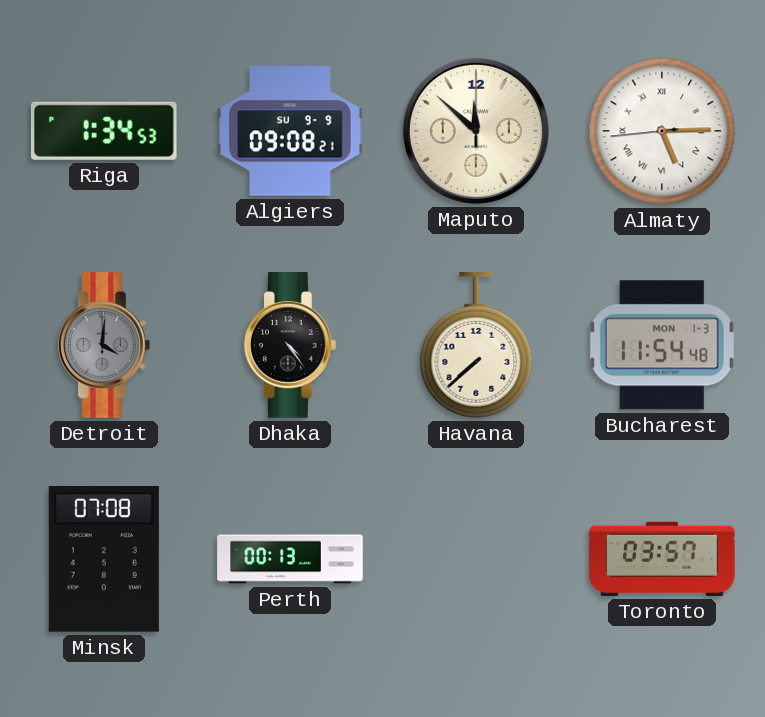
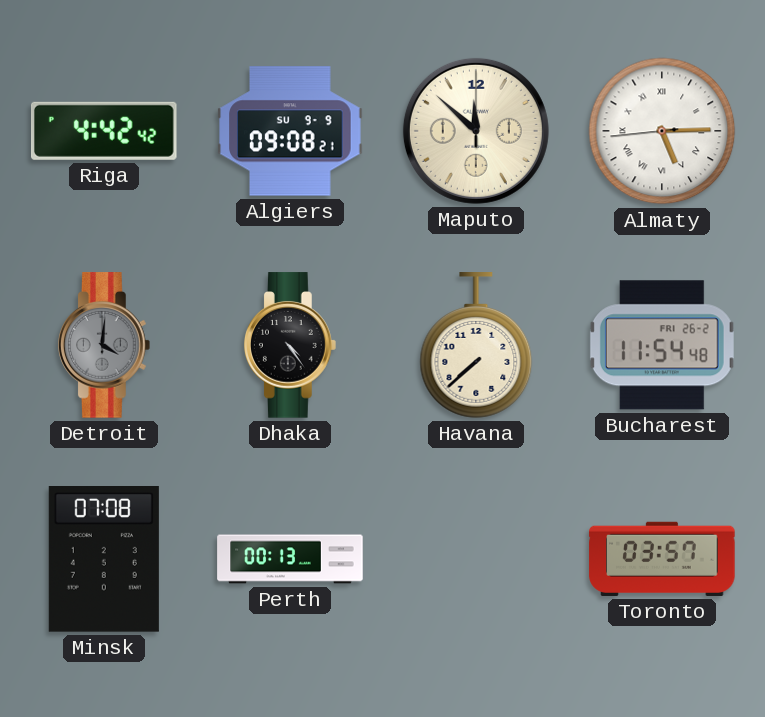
Riga: 1:34 -> 4:42
Bucharest date: MON 1-3 -> FRI 26-2
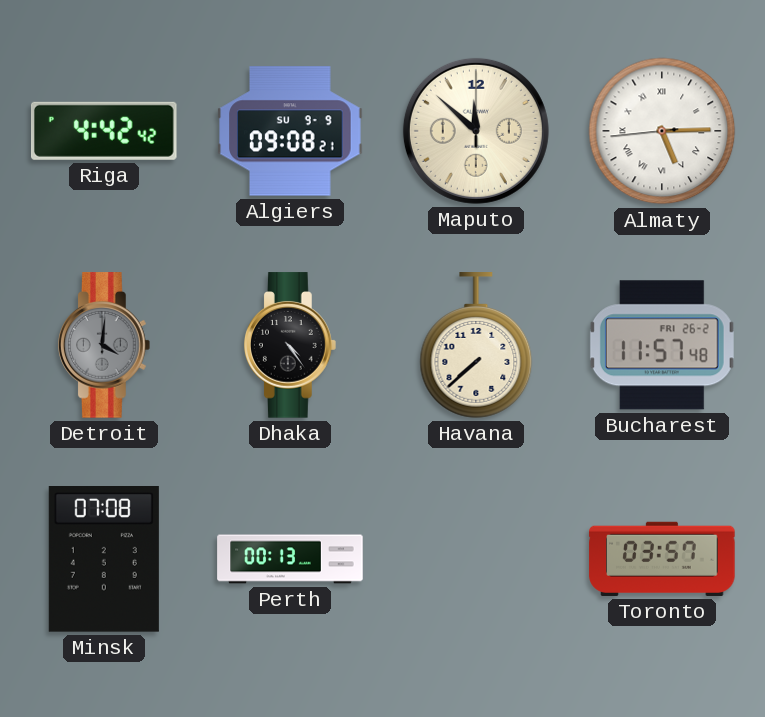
Bucharest: 11:54 -> 11:57
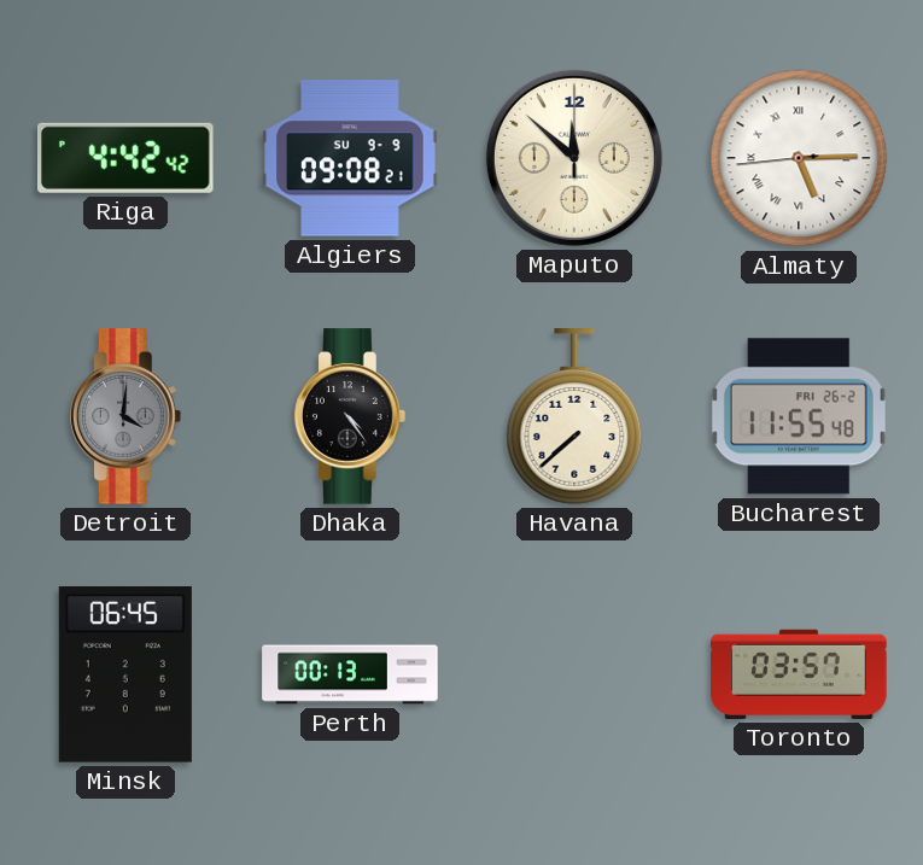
Bucharest: 11:57 -> 11:55
Minsk: 07:08 -> 06:45
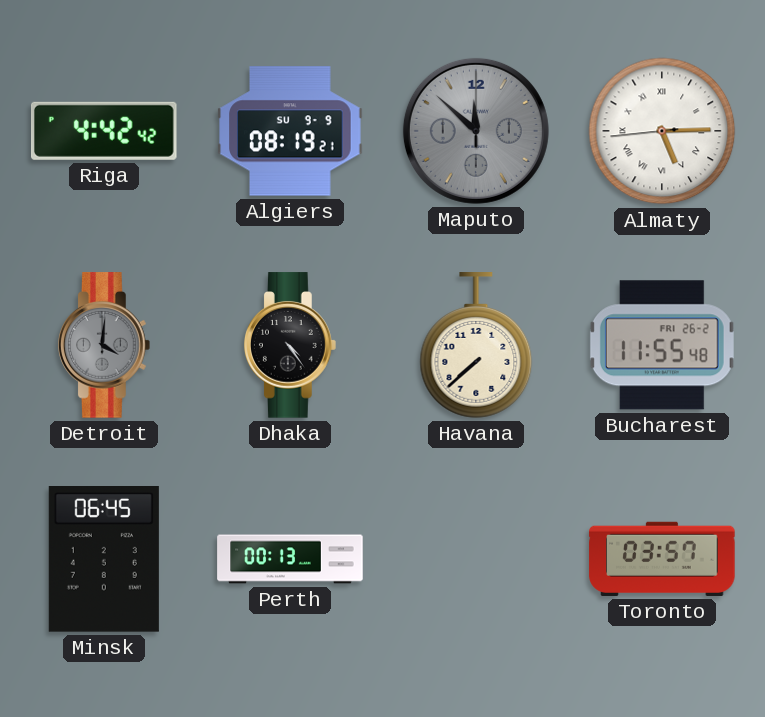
Algiers: 09:08 -> 08:19
Maputo dial: cream -> grey
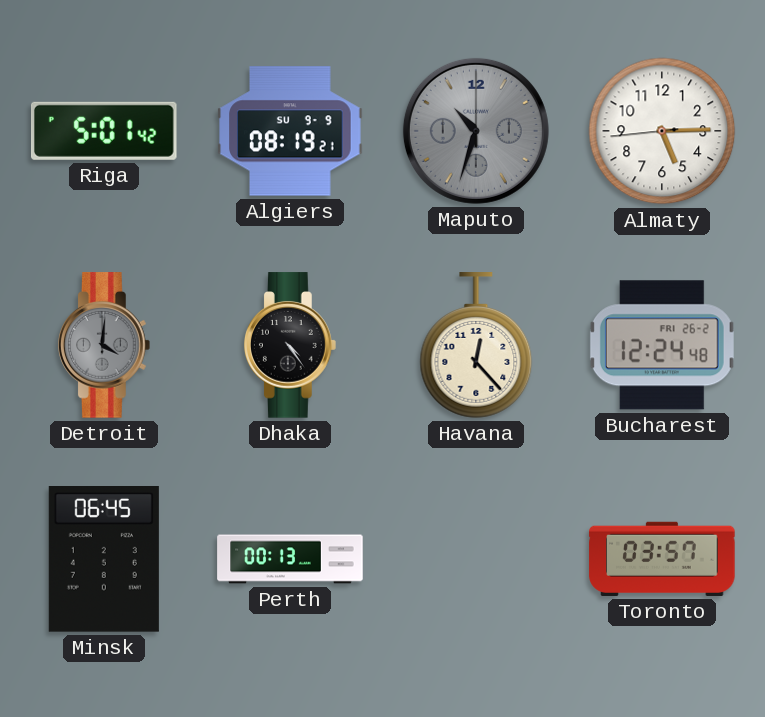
Riga: 4:42 -> 5:01
Maputo: 11:52 -> 10:33
Almaty numerals: Roman -> Arabic
Havana: 7:38 -> 12:23
Bucharest: 11:55 -> 12:24
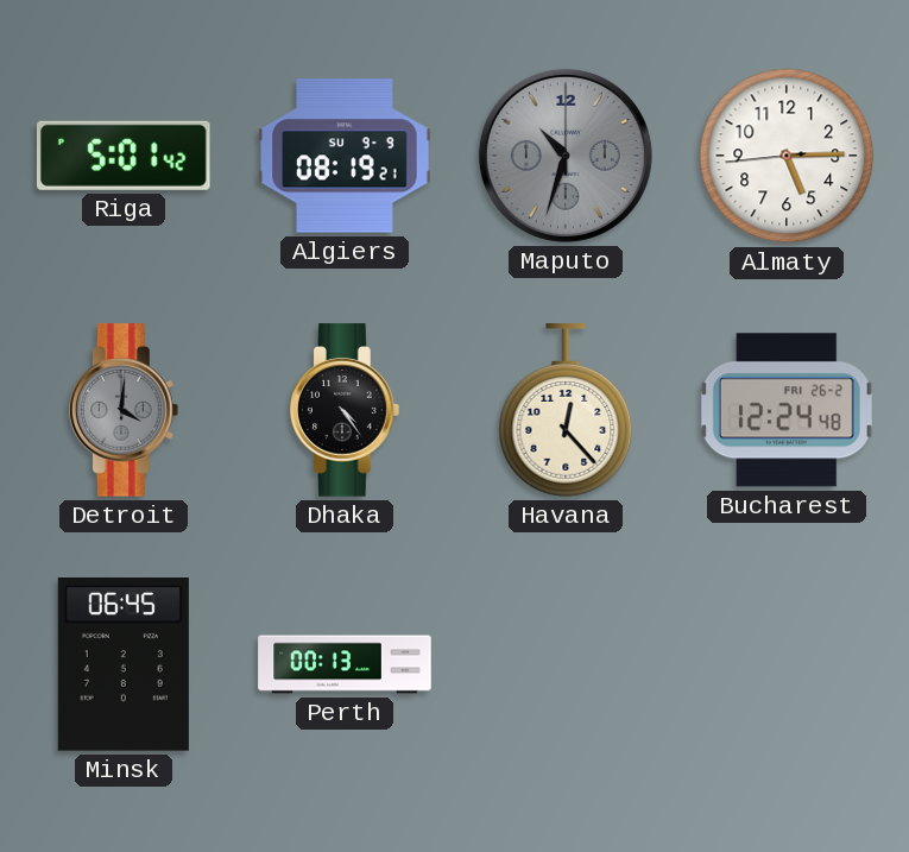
Toronto: 03:57 -> none
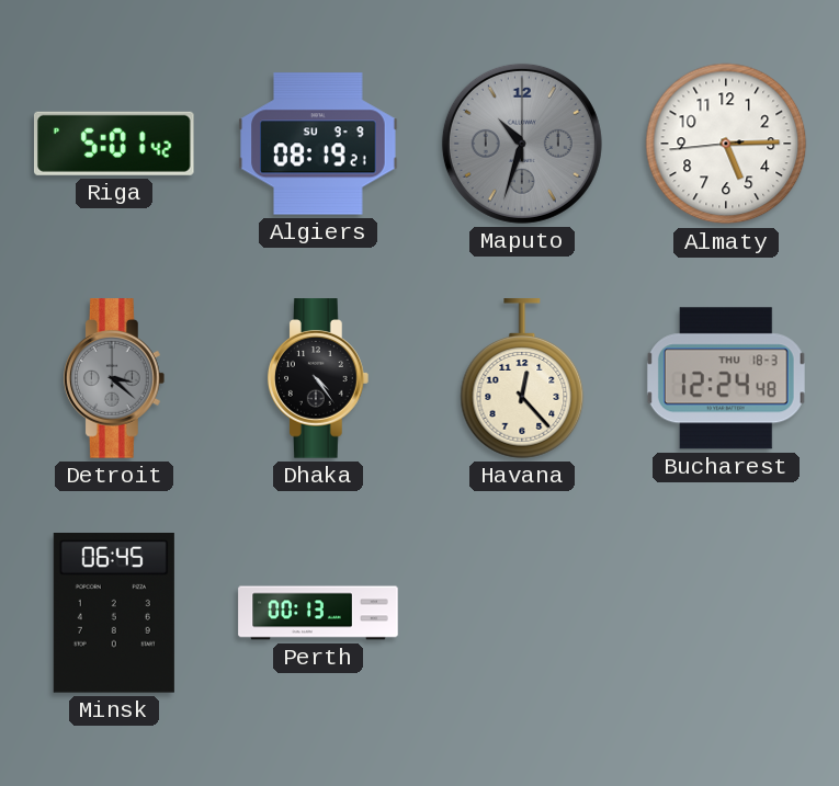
Detroit: 4:01 -> 3:22
Bucharest date: FRI 26-2 -> THU 18-3
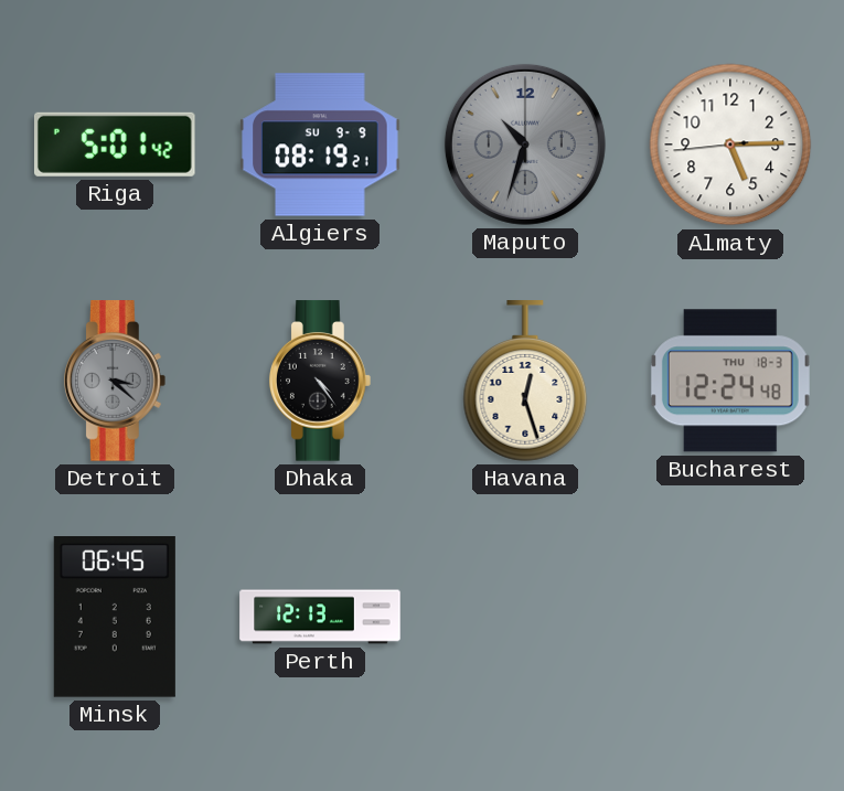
Havana: 12:23 -> 12:27
Perth: 00:13 -> 12:13
